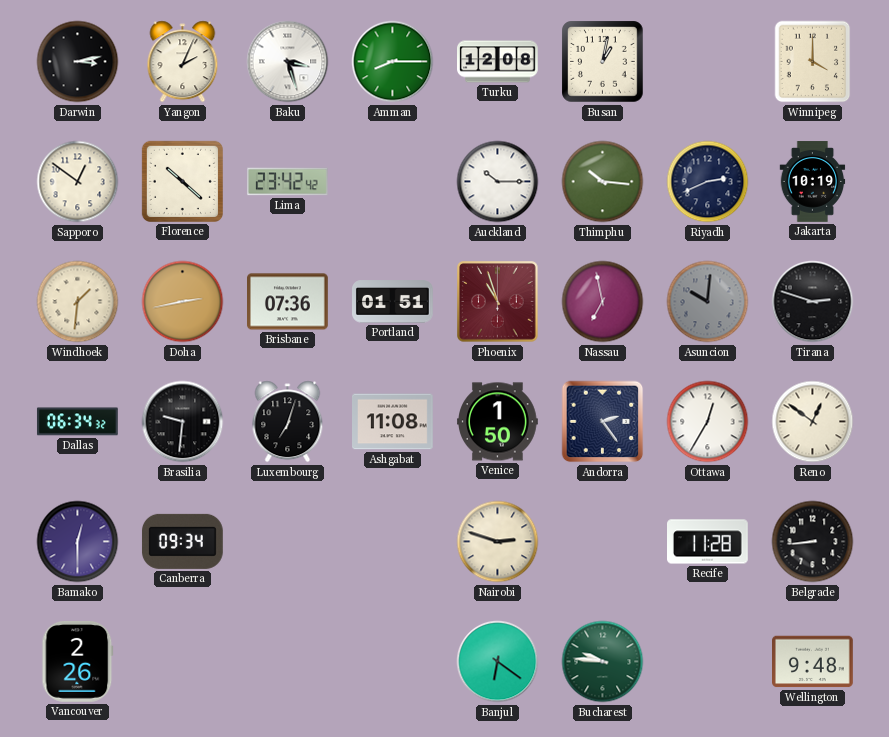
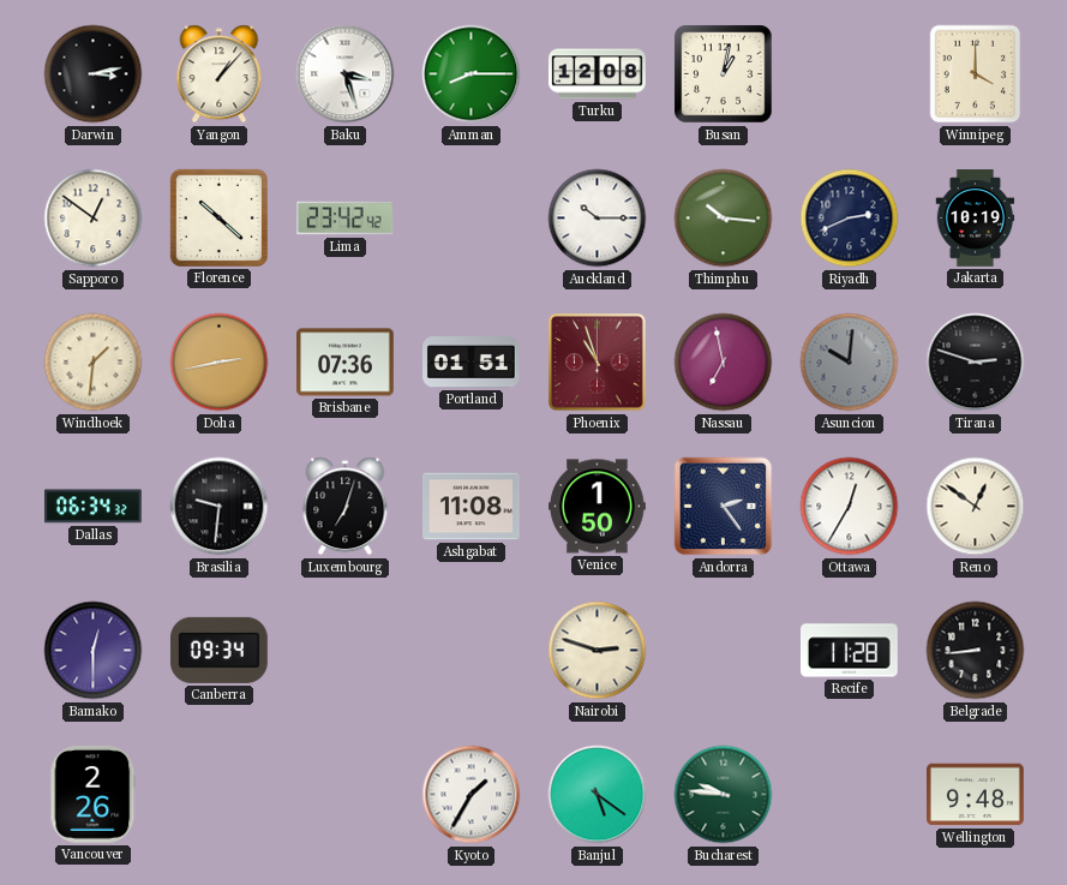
Yangon: 2:04 -> 1:07
Kyoto: none -> 1:35
Banjul: 6:21 -> 5:21
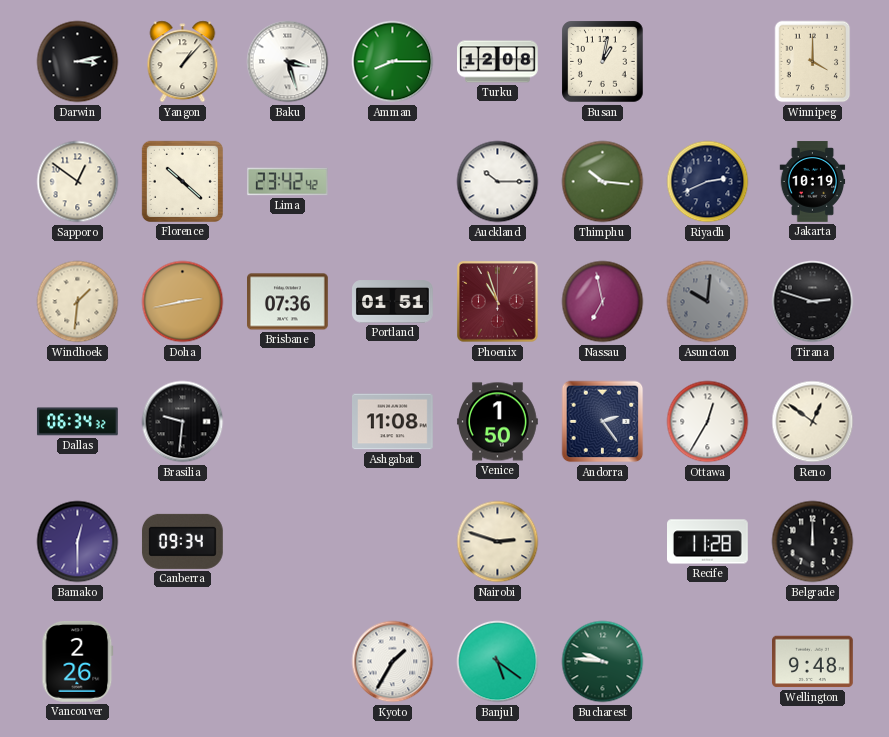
Luxembourg: 7:03 -> none
Belgrade: 8:44 -> 12:00
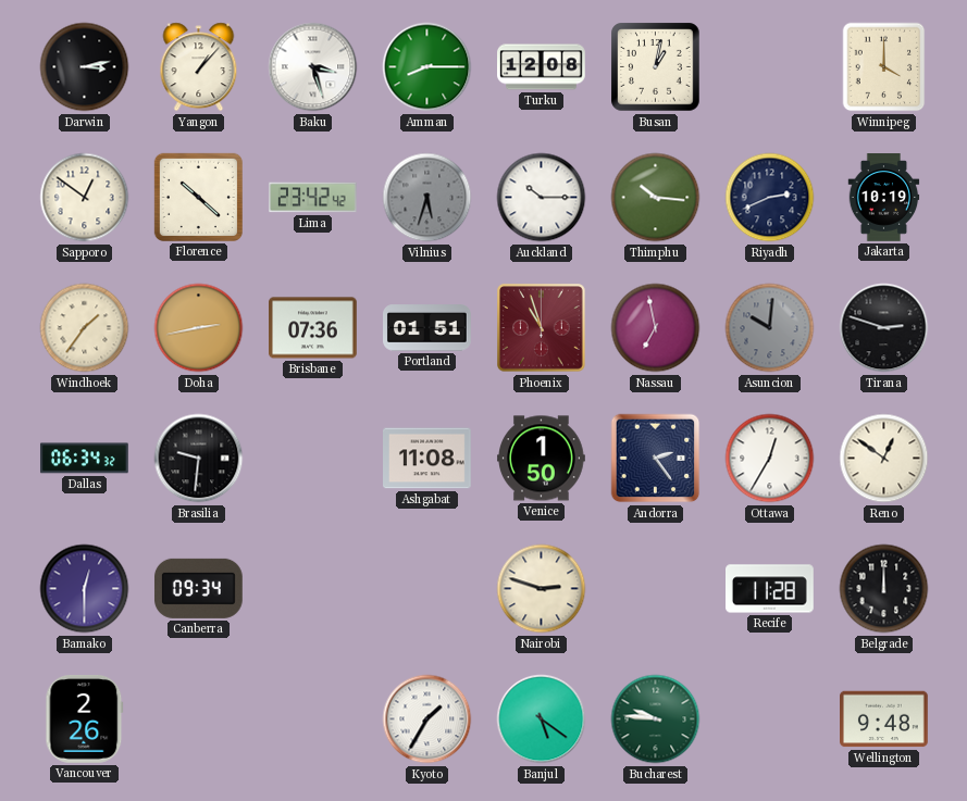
Vilnius: none -> 5:33
Windhoek: 1:31 -> 1:36
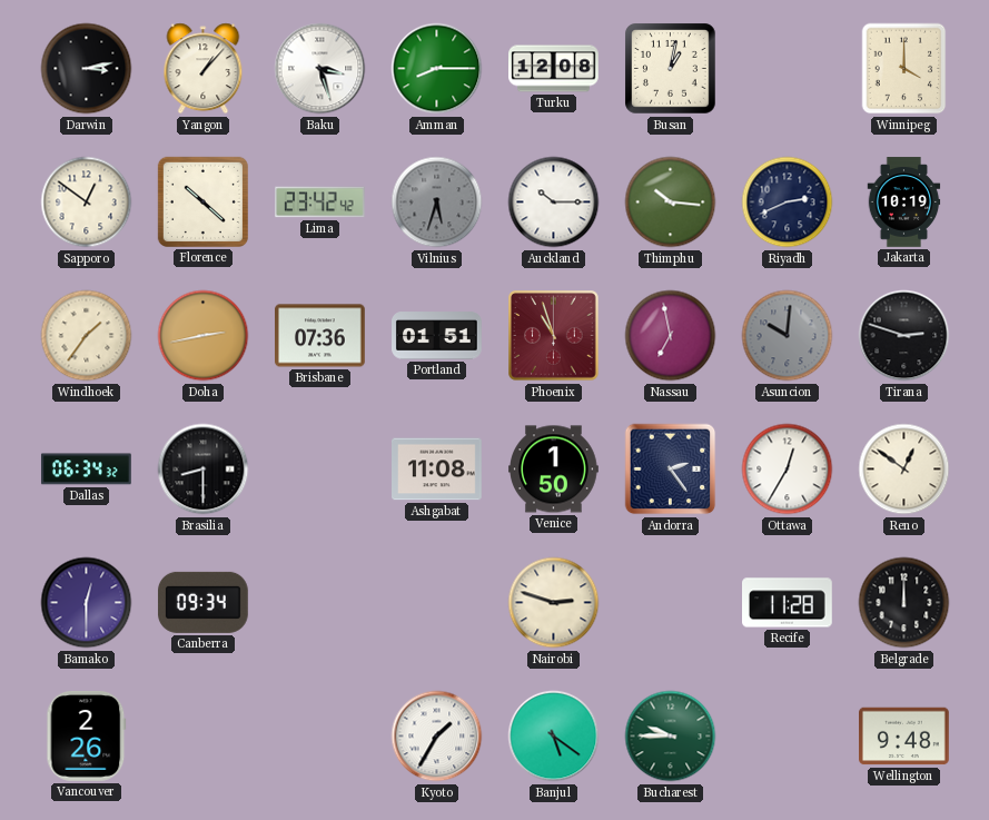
Brasilia: 9:31 -> 8:30
Bucharest: 9:46 -> 9:45
